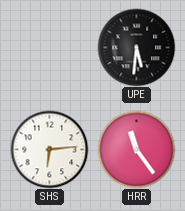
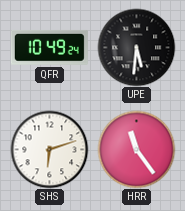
QFR: none -> 10:49
SHS: 6:14 -> 6:12
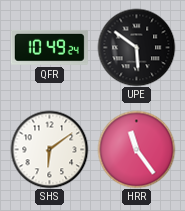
UPE: 5:31 -> 5:51
SHS: 6:12 -> 6:09
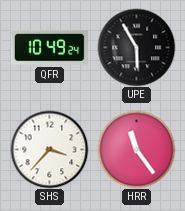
UPE: 5:51 -> 5:55
SHS: 6:09 -> 3:37
